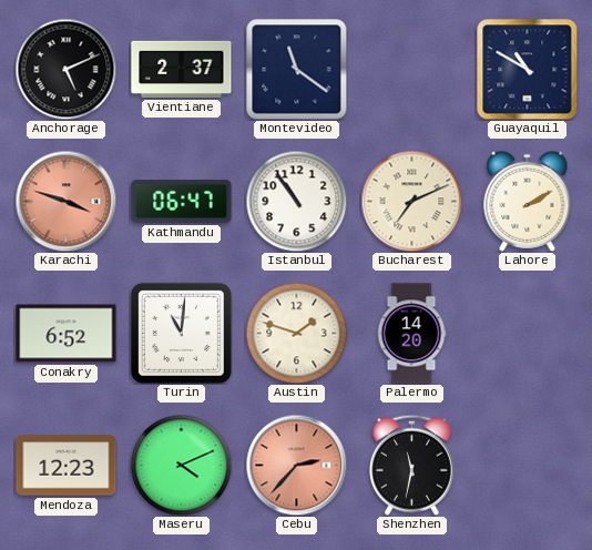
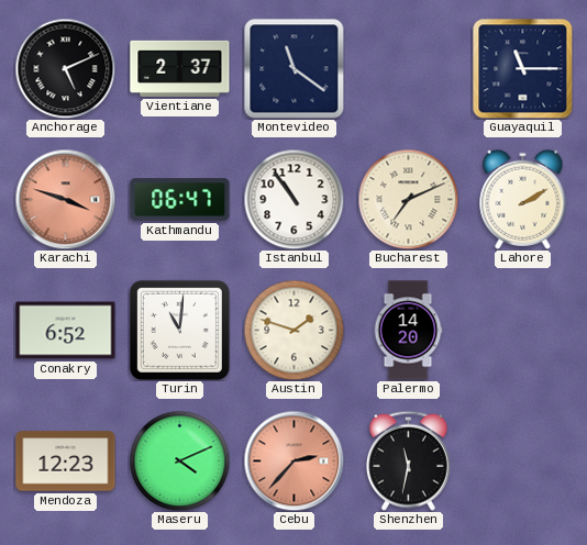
Guayaquil: 10:50 -> 11:15
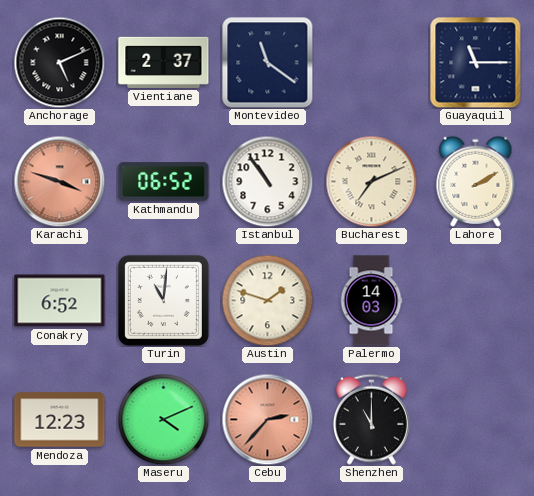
Kathmandu: 06:47 -> 06:52
Palermo: 14:20 -> 14:03
Shenzhen: 11:32 -> 11:00
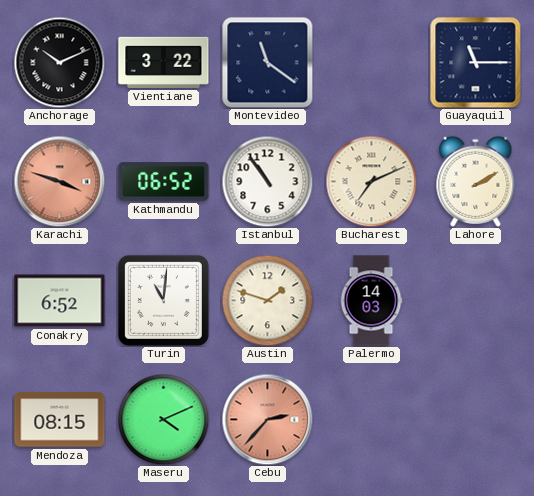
Anchorage: 5:11 -> 10:11
Vientiane: 2:37 -> 3:22
Mendoza: 12:23 -> 08:15
Shenzhen: 11:00 -> none
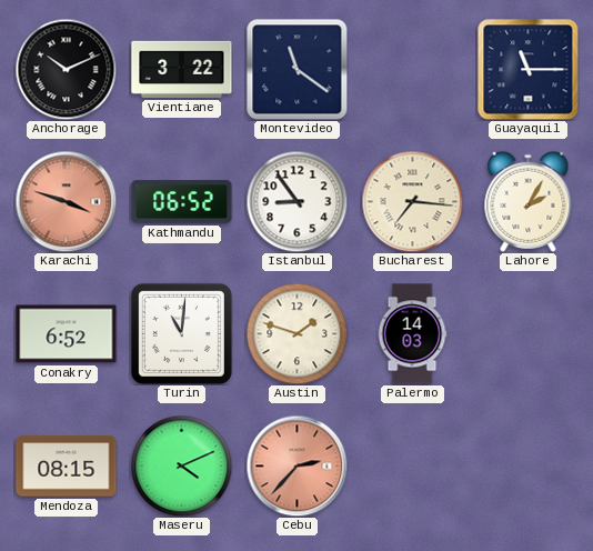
Istanbul: 10:54 -> 8:54
Bucharest: 7:11 -> 7:16
Lahore: 2:10 -> 2:05
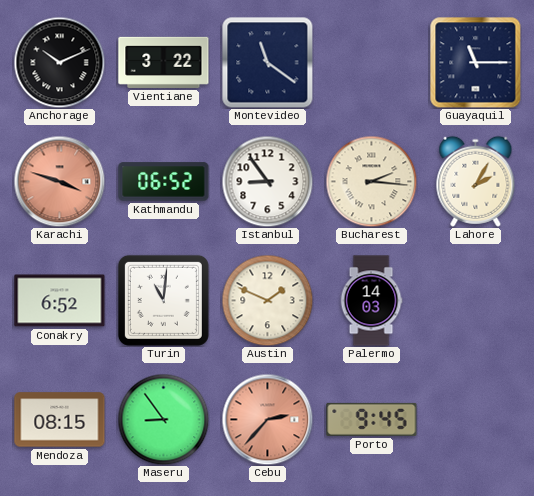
Bucharest: 7:16 -> 2:16
Austin: 1:48 -> 1:49
Maseru: 4:11 -> 8:54
Porto: none -> 9:45
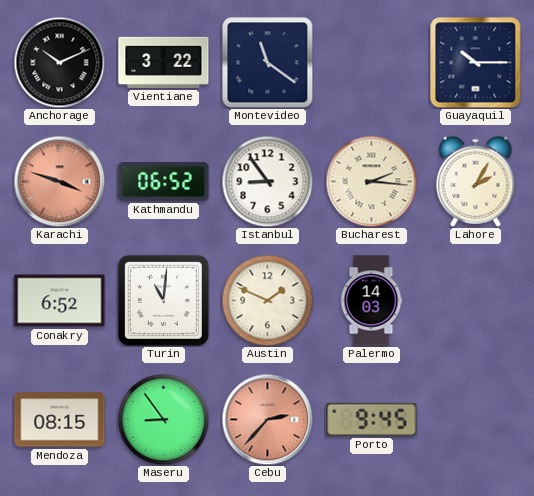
Guayaquil: 11:15 -> 10:15
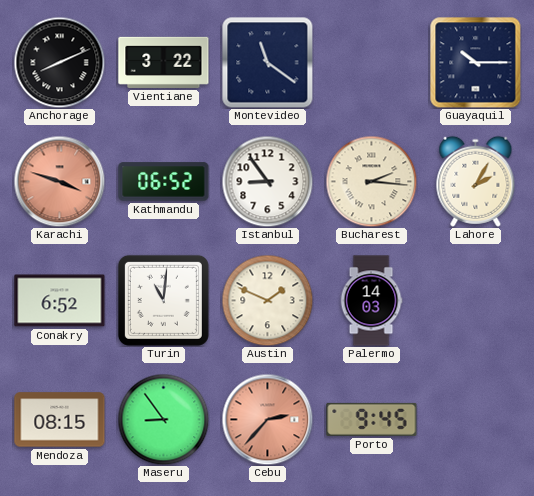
Anchorage: 10:11 -> 8:11
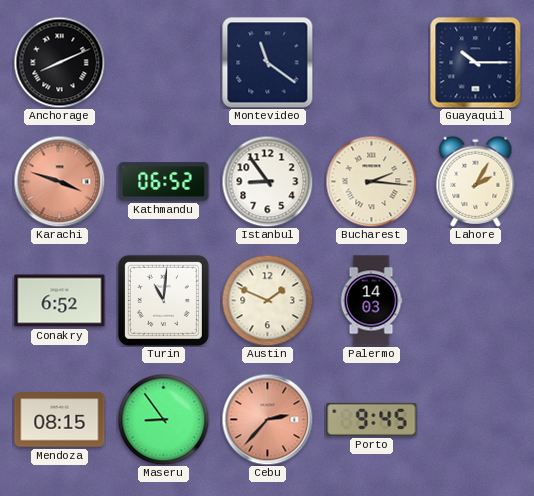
Vientiane: 3:22 -> none
